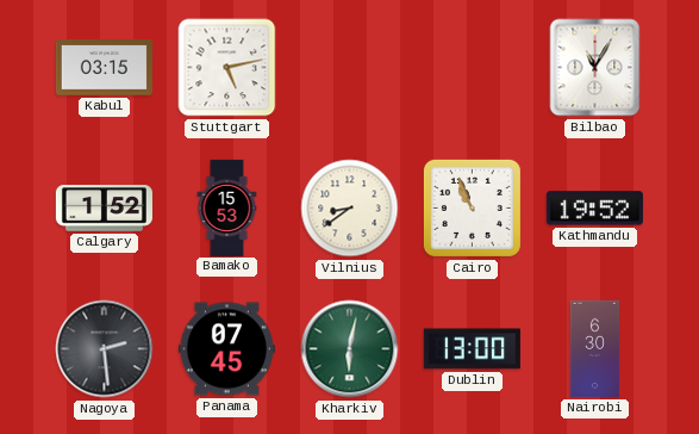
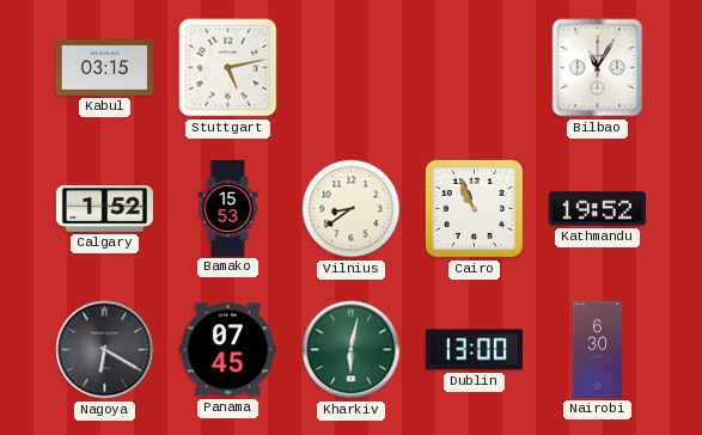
Nagoya: 2:29 -> 6:20
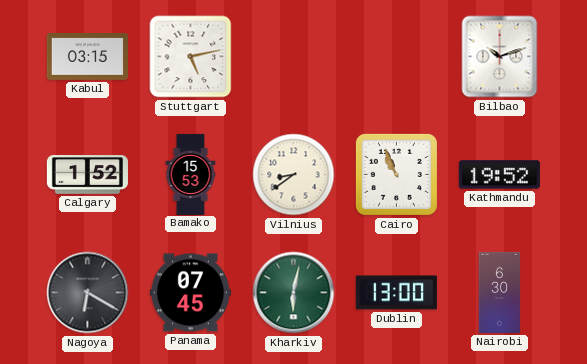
Bilbao: 11:05 -> 10:12
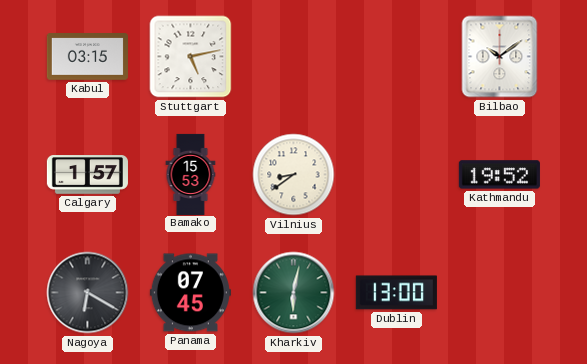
Bilbao: 10:12 -> 10:09
Calgary: 1:52 -> 1:57
Cairo: 10:56 -> none
Nairobi: 6:30 -> none
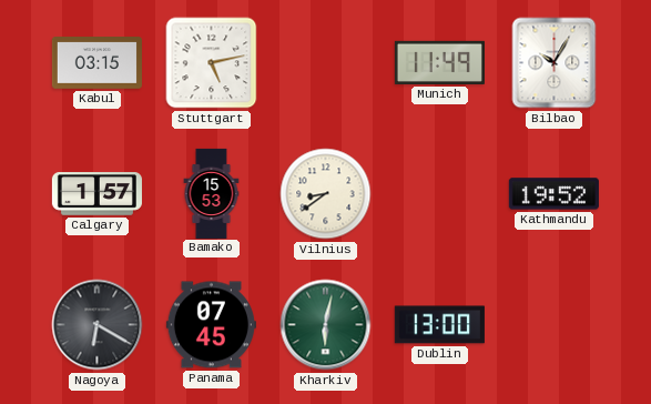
Munich: none -> 11:49
Bilbao: 10:09 -> 10:05
